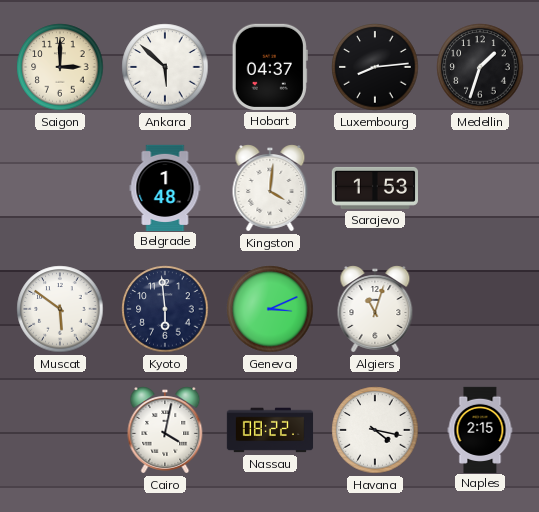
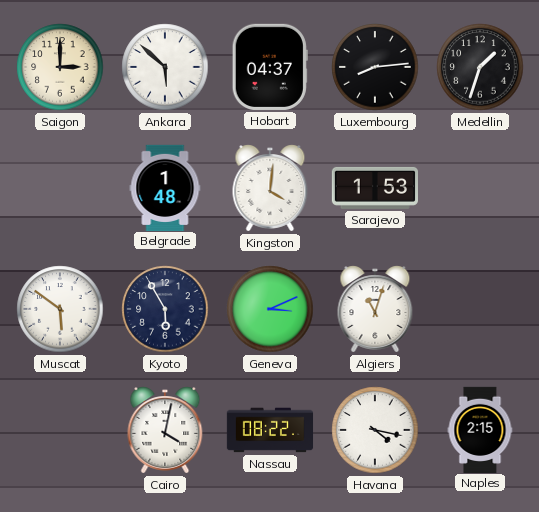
Kyoto: 5:59 -> 5:55
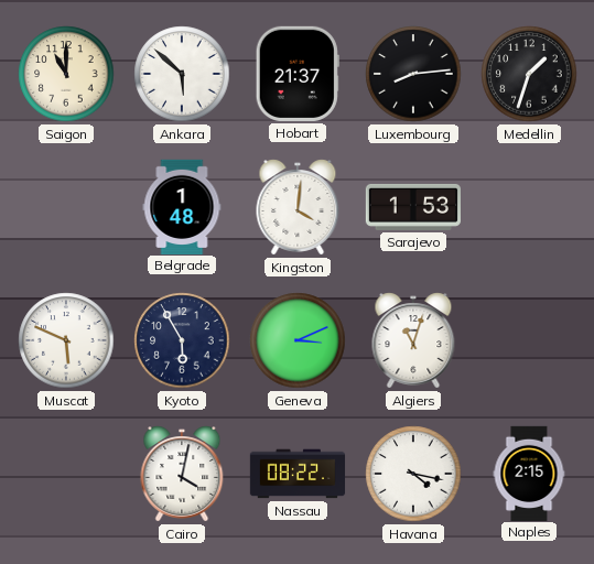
Saigon: 3:00 -> 11:00
Hobart: 04:37 -> 21:37
Muscat: 5:51 -> 5:49
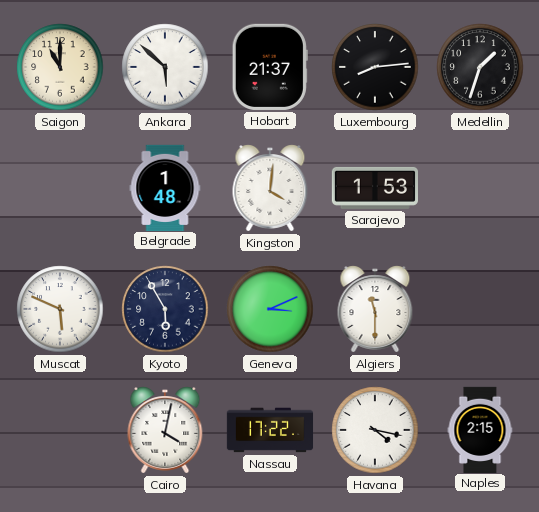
Algiers: 11:03 -> 11:30
Nassau: 08:22 -> 17:22
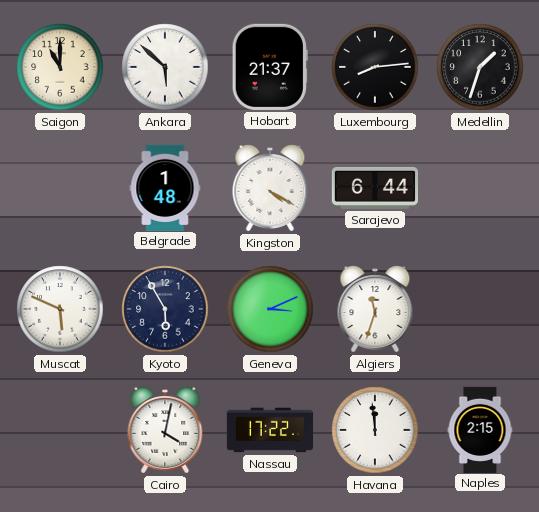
Kingston: 4:01 -> 4:20
Sarajevo: 1:53 -> 6:44
Algiers: 11:30 -> 11:33
Havana: 4:17 -> 11:59
